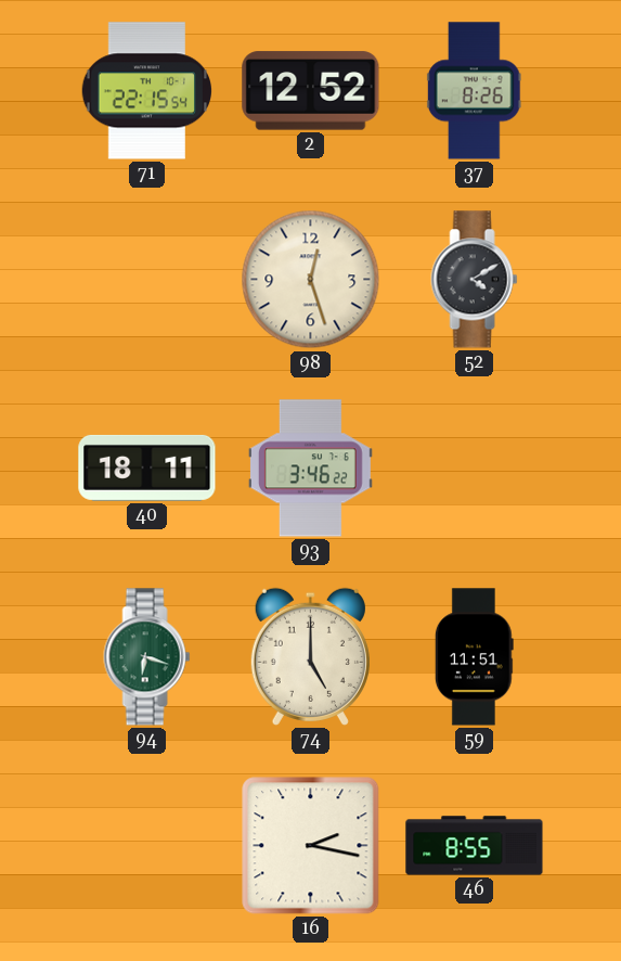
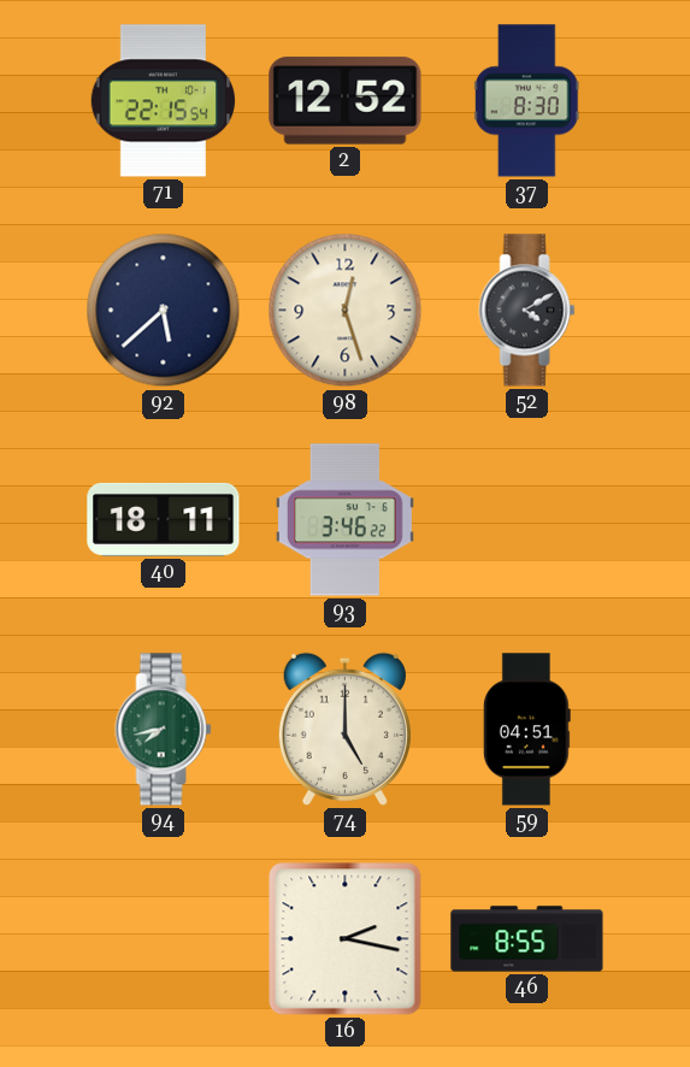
37: 8:26 -> 8:30
92: none -> 5:38
94: 6:18 -> 7:43
59: 11:51 -> 04:51
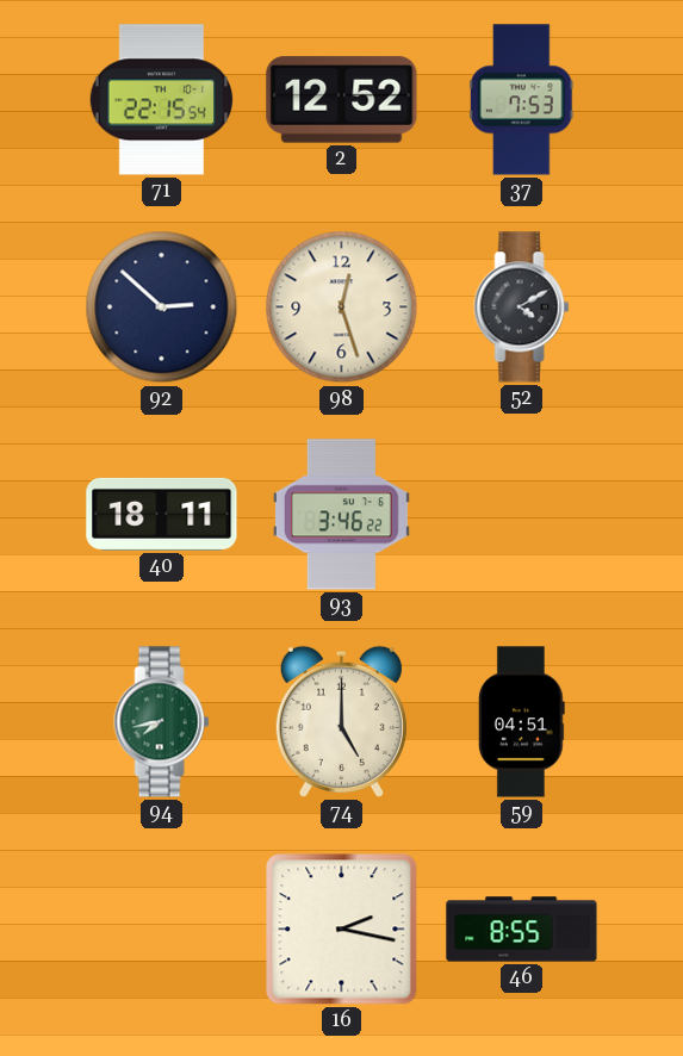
37: 8:30 -> 7:53
92: 5:38 -> 2:52
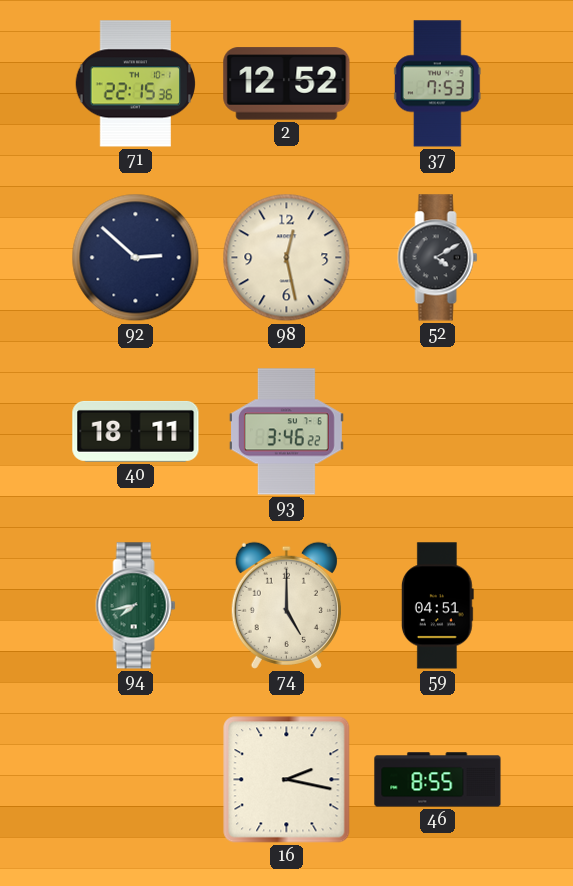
71: 22:15:54 -> 22:15:36
98: 12:27 -> 12:28
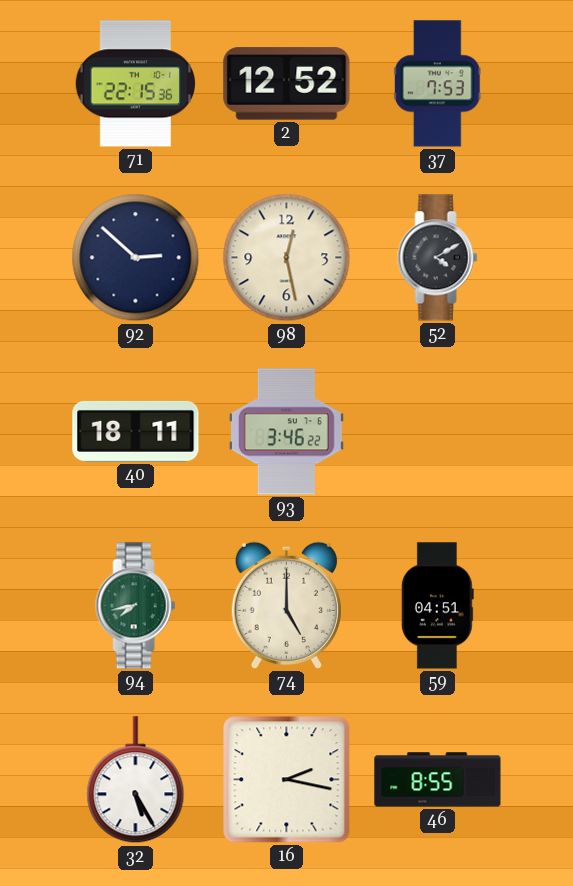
32: none -> 5:25
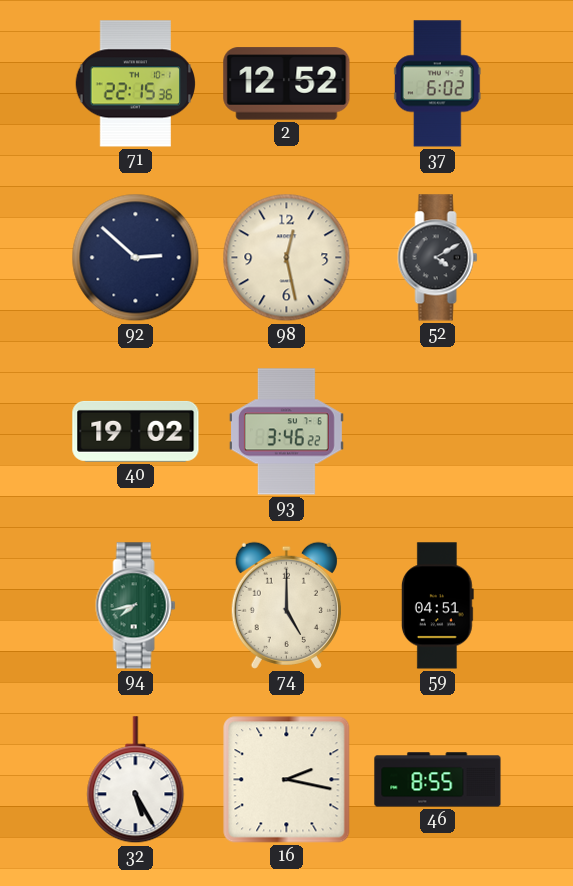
37: 7:53 -> 6:02
40: 18:11 -> 19:02
